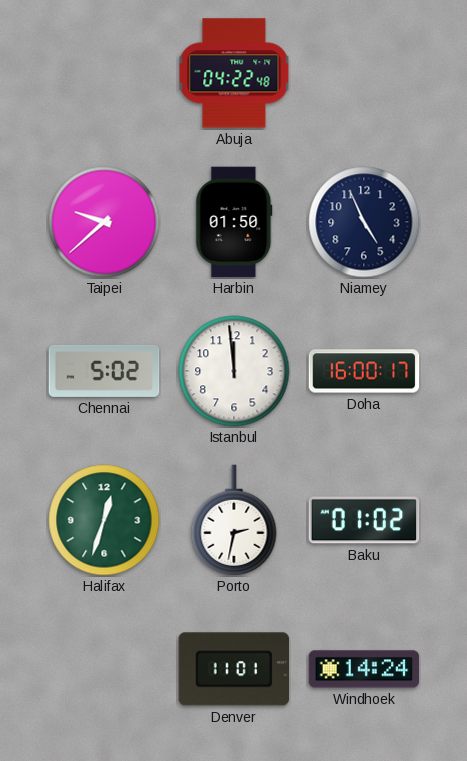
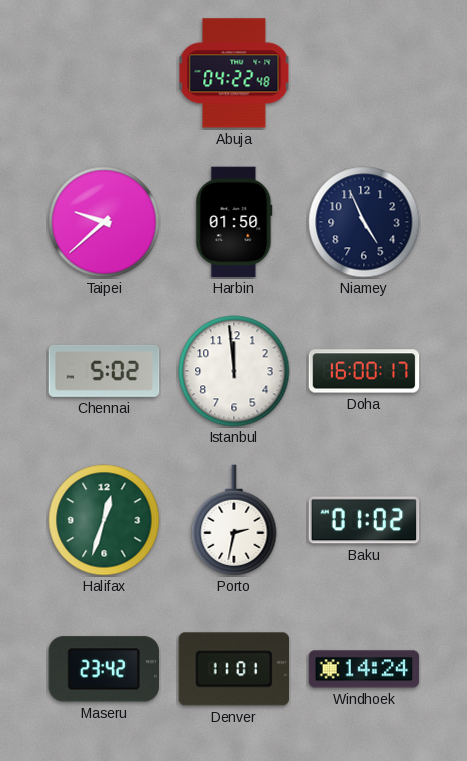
Maseru: none -> 23:42
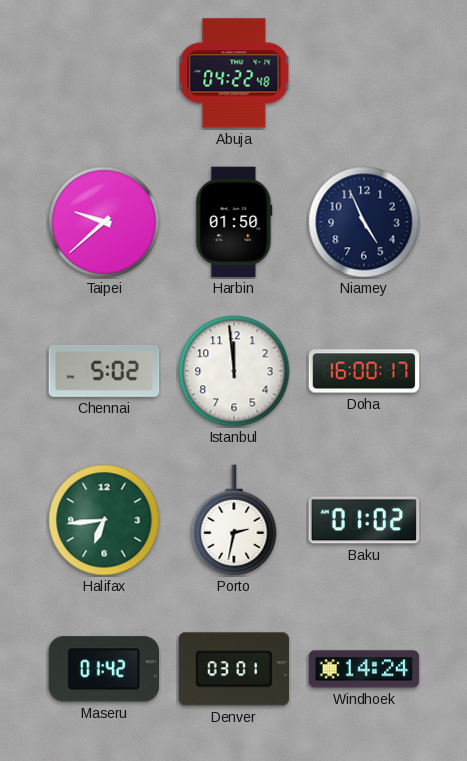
Halifax: 12:33 -> 6:44
Maseru: 23:42 -> 01:42
Denver: 11:01 -> 03:01
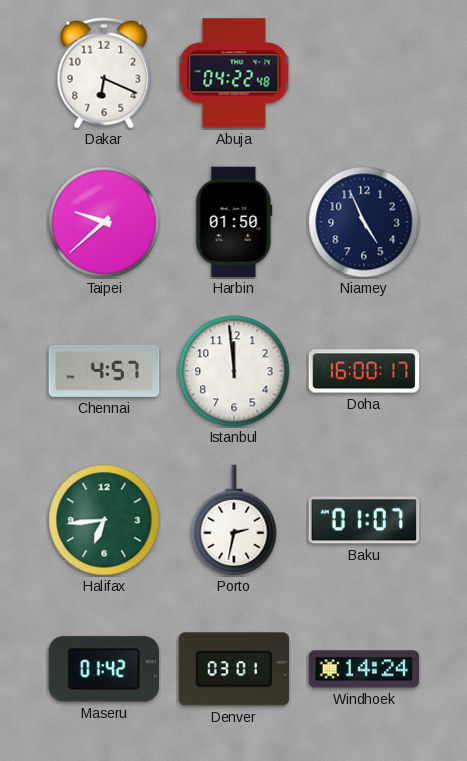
Dakar: none -> 6:19
Chennai: 5:02 -> 4:57
Baku: 01:02 -> 01:07
